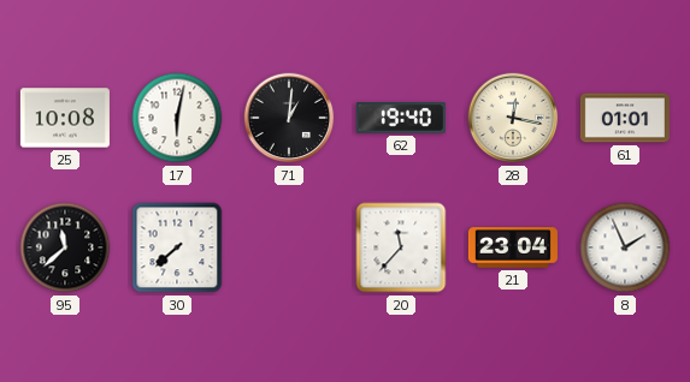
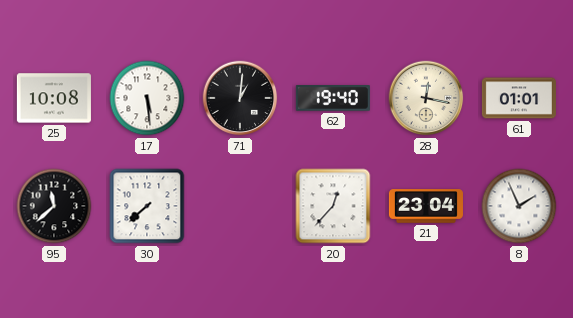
17: 6:02 -> 5:29
20: 11:37 -> 12:37
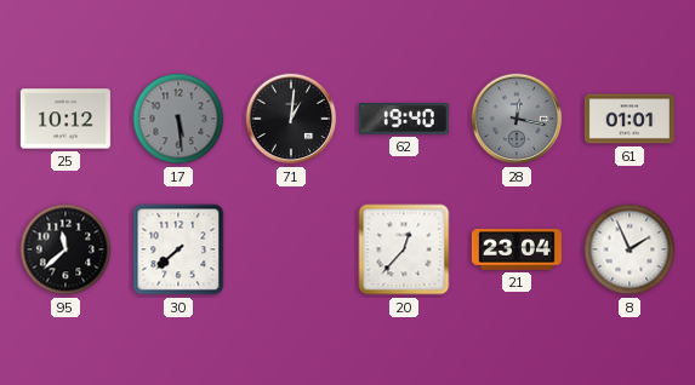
25: 10:08 -> 10:12
17 dial: white -> grey
28 dial: cream -> grey
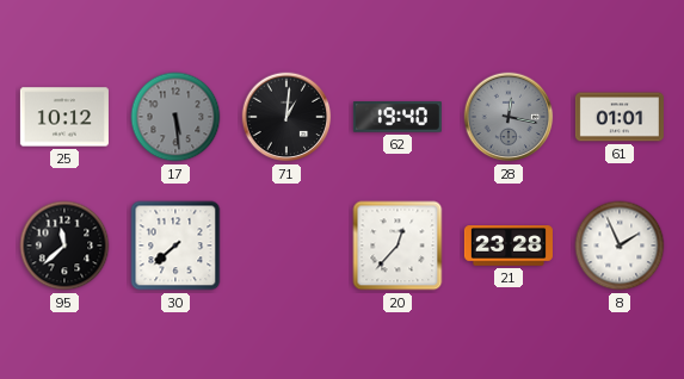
21: 23:04 -> 23:28
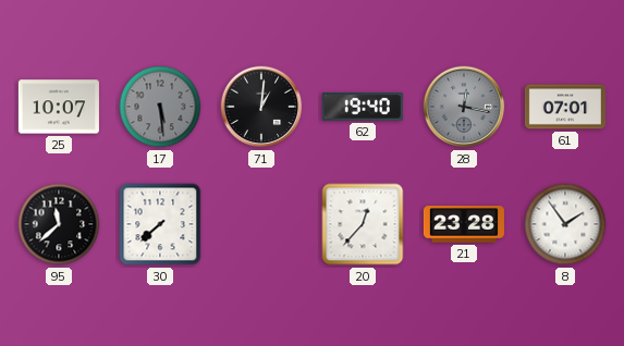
25: 10:12 -> 10:07
61: 01:01 -> 07:01
8: 1:56 -> 1:54
